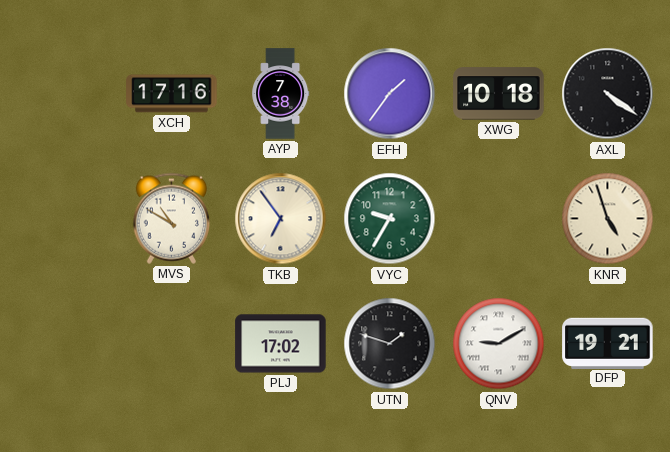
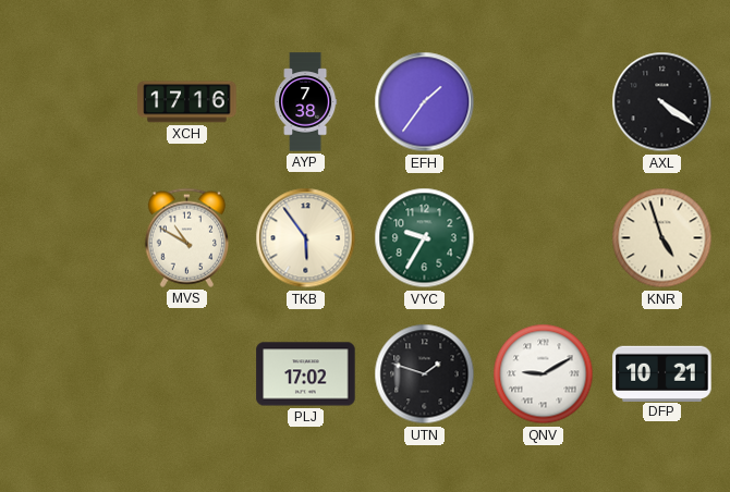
XWG: 10:18 -> none
TKB: 6:54 -> 5:54
DFP: 19:21 -> 10:21
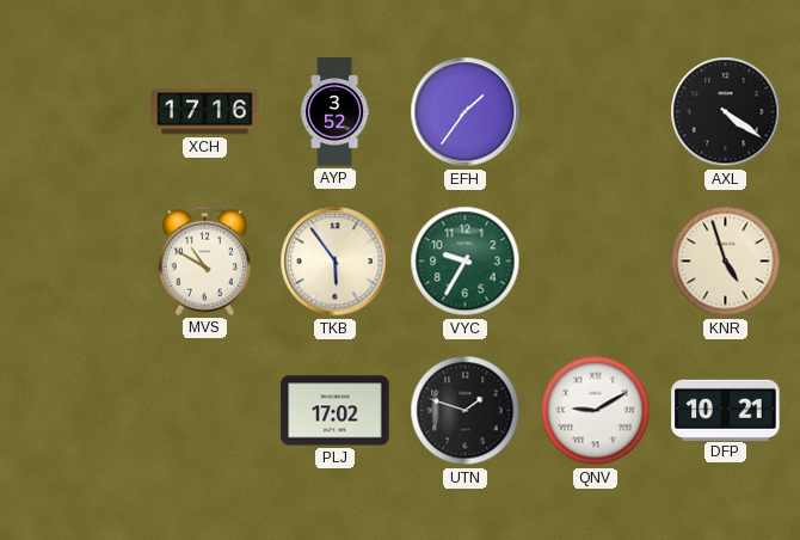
AYP: 7:38 -> 3:52
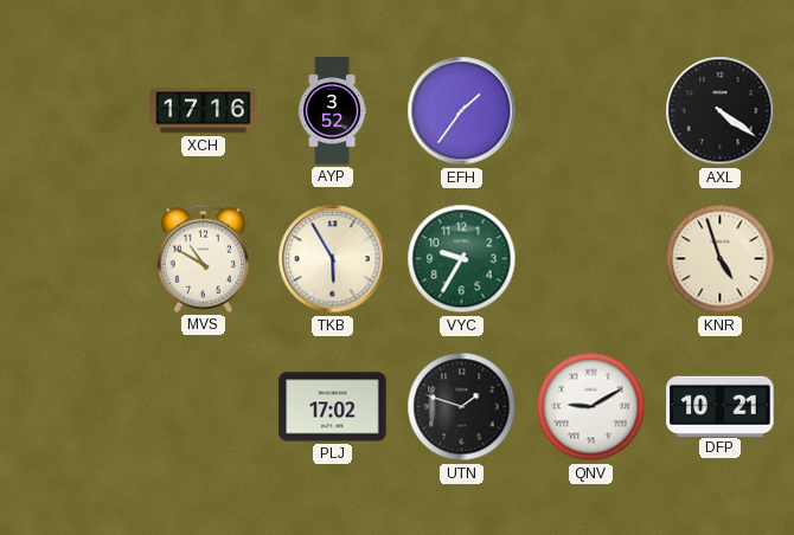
TKB: 5:54 -> 5:55
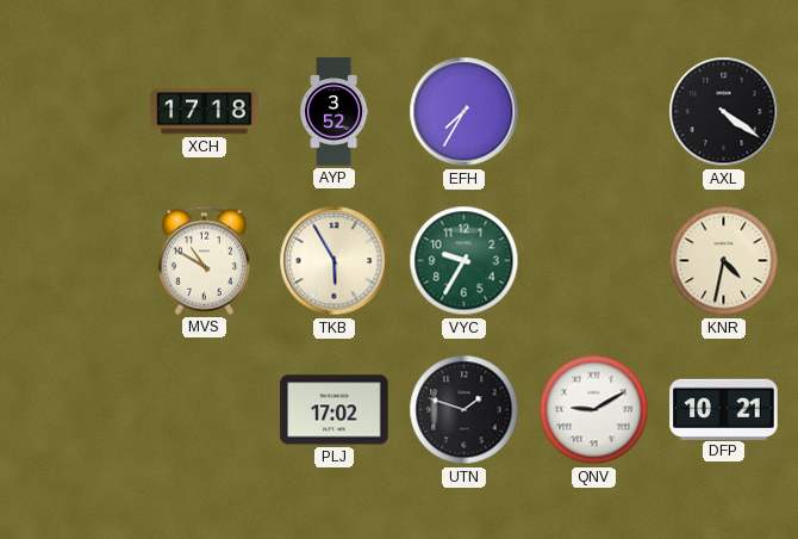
XCH: 17:16 -> 17:18
EFH: 1:36 -> 7:35
KNR: 4:57 -> 4:32
